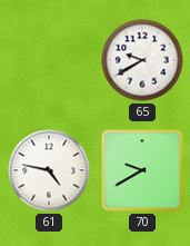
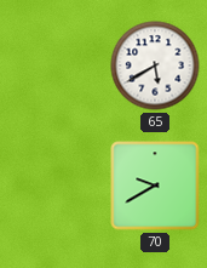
65: 9:40 -> 5:40
61: 4:47 -> none
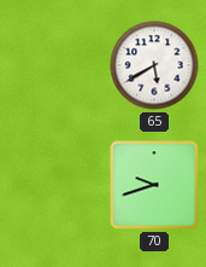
70: 9:40 -> 9:42
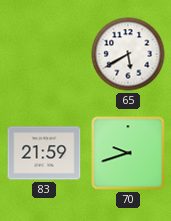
83: none -> 21:59
